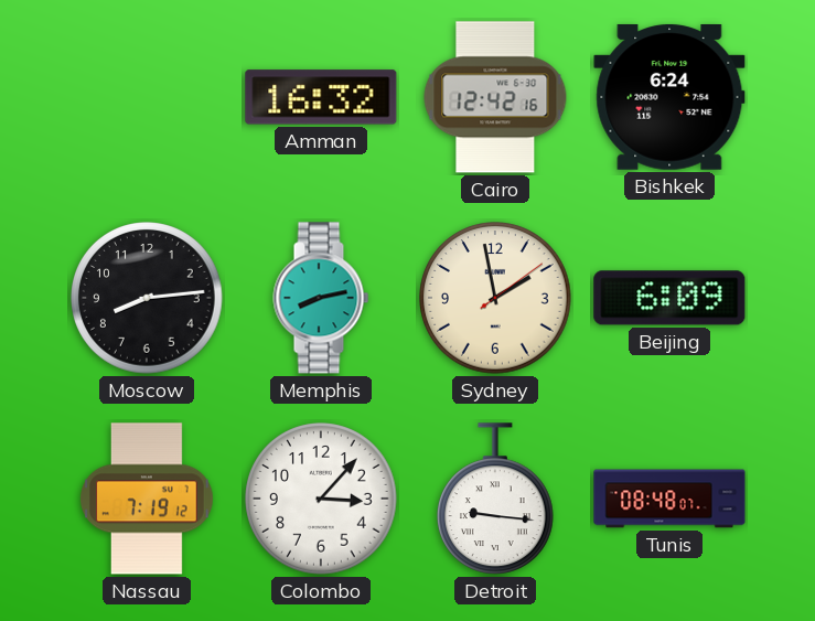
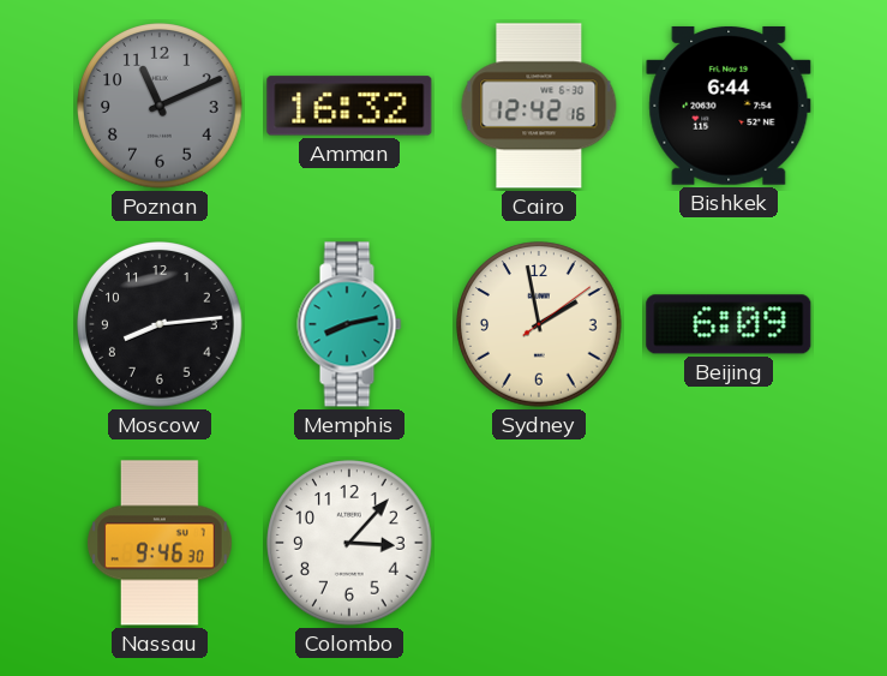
Poznan: none -> 11:11
Bishkek: 6:24 -> 6:44
Nassau: 7:19 -> 9:46
Detroit: 9:16 -> none
Tunis: 08:48 -> none
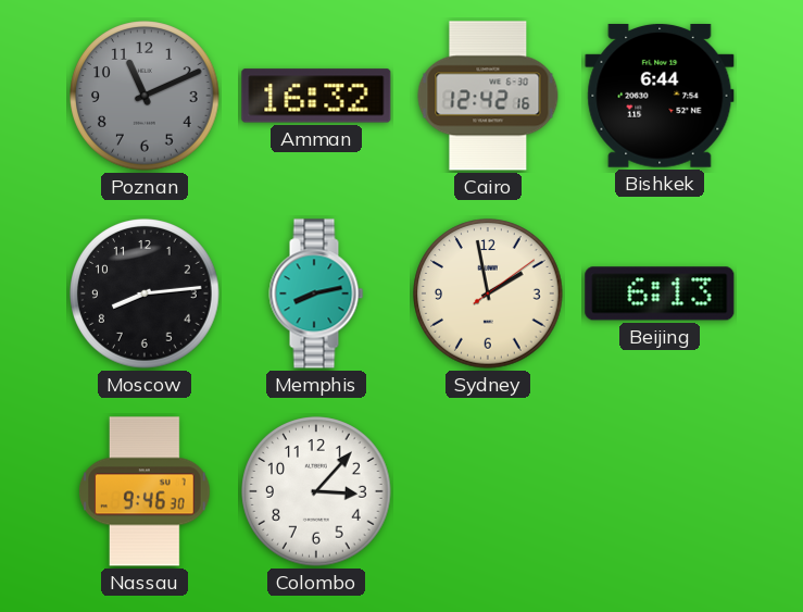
Beijing: 6:09 -> 6:13
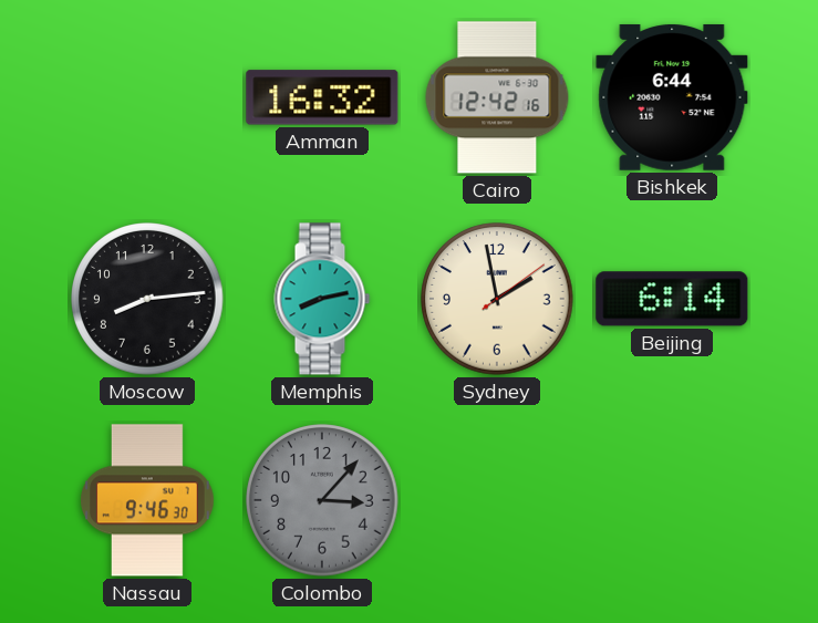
Poznan: 11:11 -> none
Beijing: 6:13 -> 6:14
Colombo dial: white -> grey
